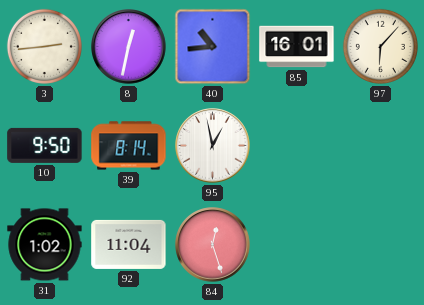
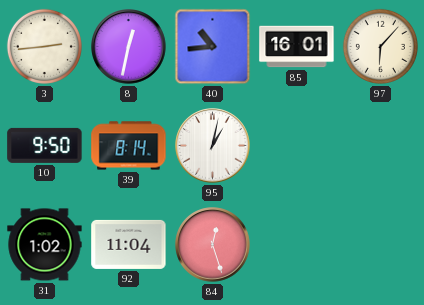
95: 12:58 -> 1:02
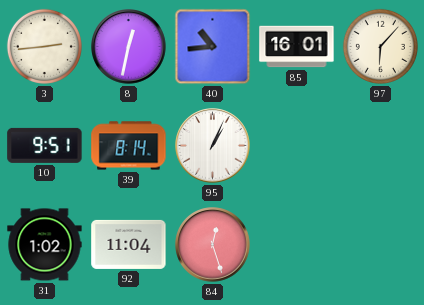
10: 9:50 -> 9:51
95: 1:02 -> 1:04
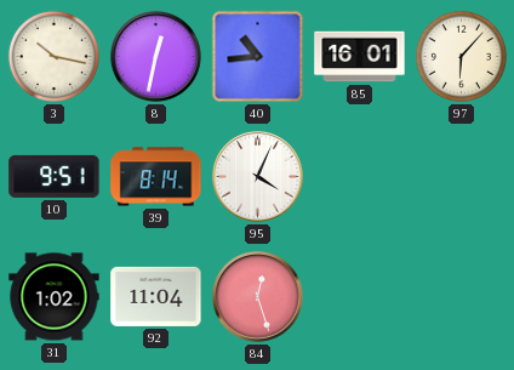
3: 2:44 -> 10:17
95: 1:04 -> 4:04
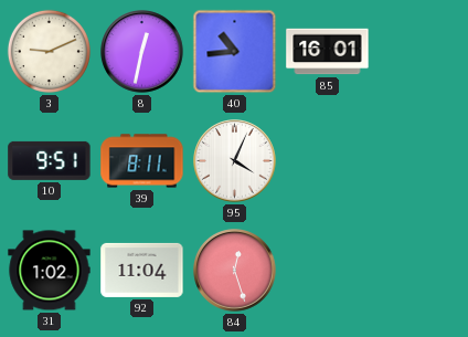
3: 10:17 -> 9:11
97: 6:07 -> none
39: 8:14 -> 8:11
